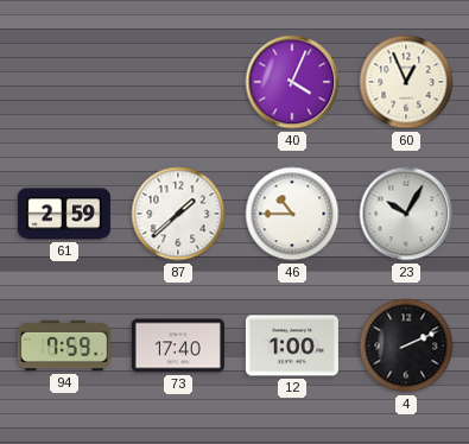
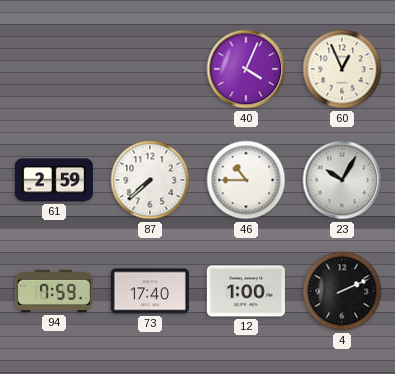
87: 1:38 -> 7:38
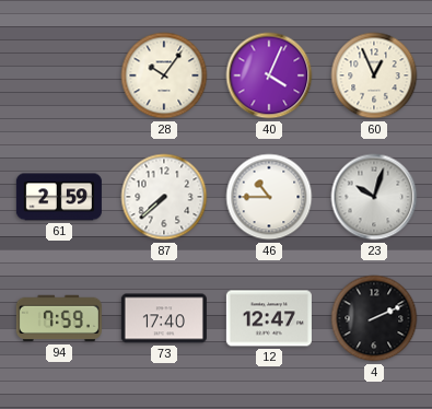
28: none -> 10:06
23: 10:05 -> 10:03
12: 1:00 -> 12:47
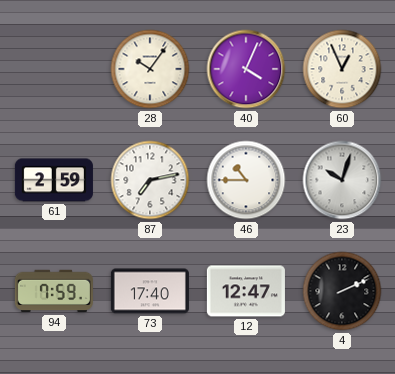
87: 7:38 -> 7:13
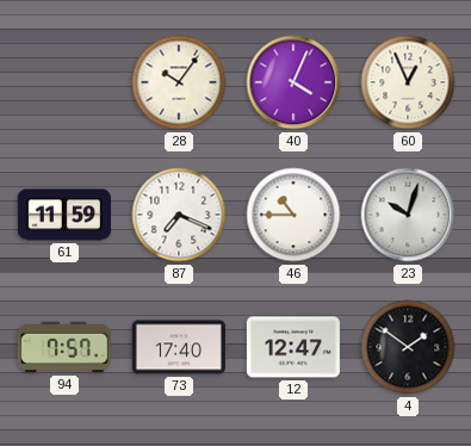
61: 2:59 -> 11:59
87: 7:13 -> 7:19
94: 7:59 -> 7:57
4: 2:11 -> 1:51
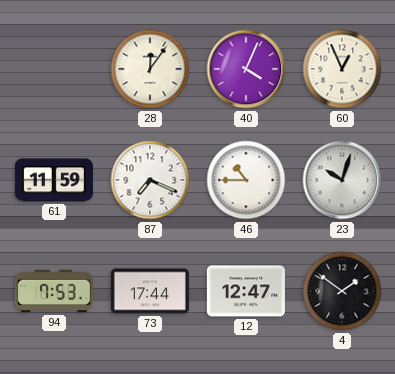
28: 10:06 -> 12:06
94: 7:57 -> 7:53
73: 17:40 -> 17:44
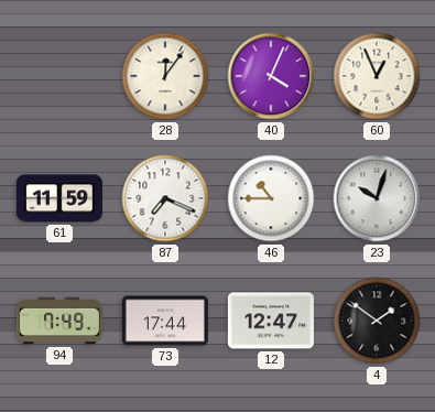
94: 7:53 -> 7:49
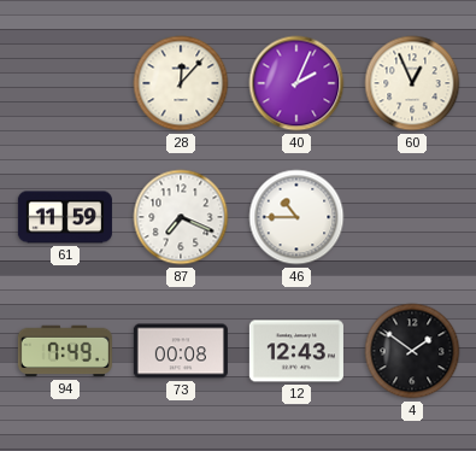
28: 12:06 -> 12:07
40: 4:04 -> 2:04
23: 10:03 -> none
73: 17:44 -> 00:08
12: 12:47 -> 12:43
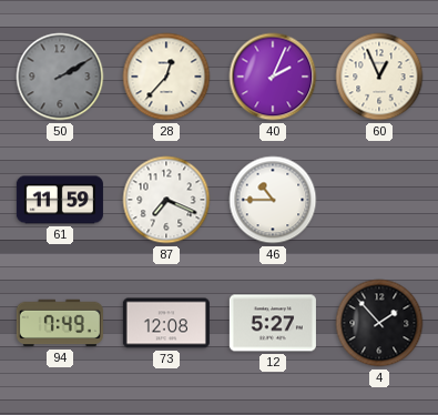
50: none -> 2:10
28: 12:07 -> 12:37
73: 00:08 -> 12:08
12: 12:43 -> 5:27
4: 1:51 -> 1:53
